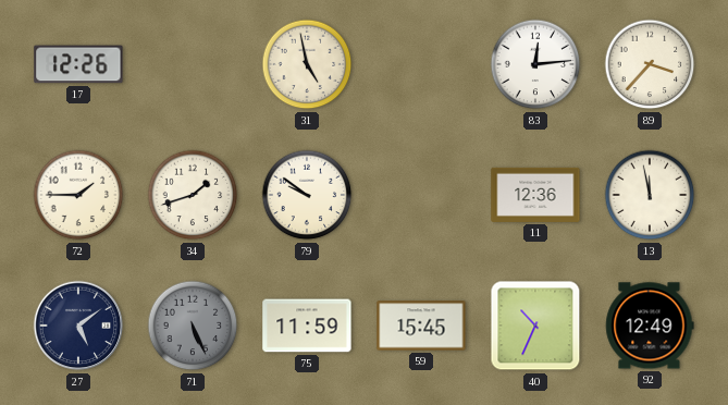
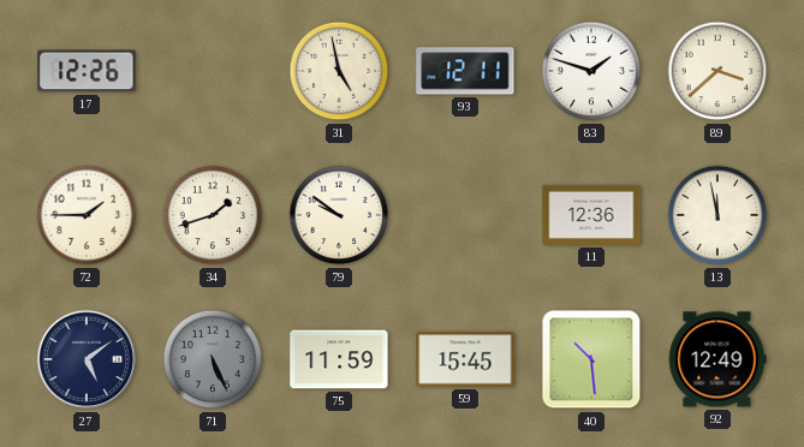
93: none -> 12:11
83: 12:14 -> 1:48
89: 3:37 -> 3:38
40: 10:34 -> 10:29
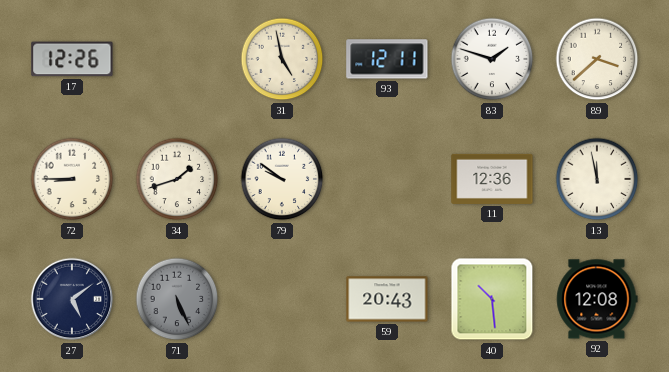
72: 1:45 -> 8:45
75: 11:59 -> none
59: 15:45 -> 20:43
92: 12:49 -> 12:08
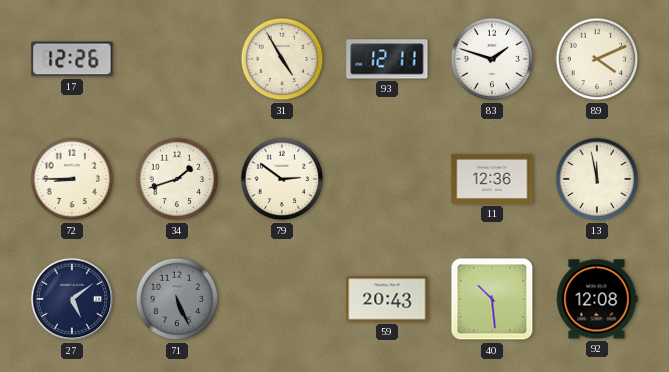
31: 4:58 -> 4:55
89: 3:38 -> 4:11
79: 9:51 -> 2:51
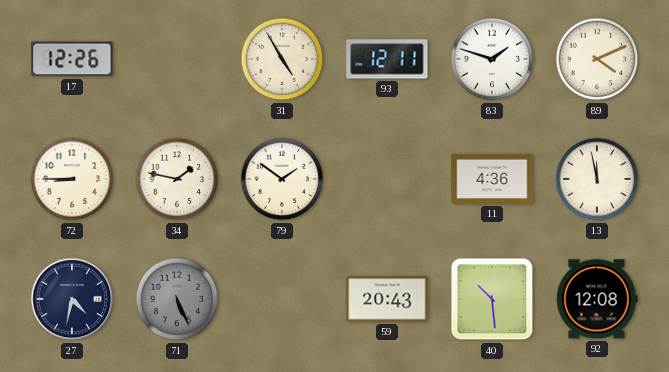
34: 1:42 -> 1:47
79: 2:51 -> 1:51
11: 12:36 -> 4:36
27: 5:09 -> 4:32
